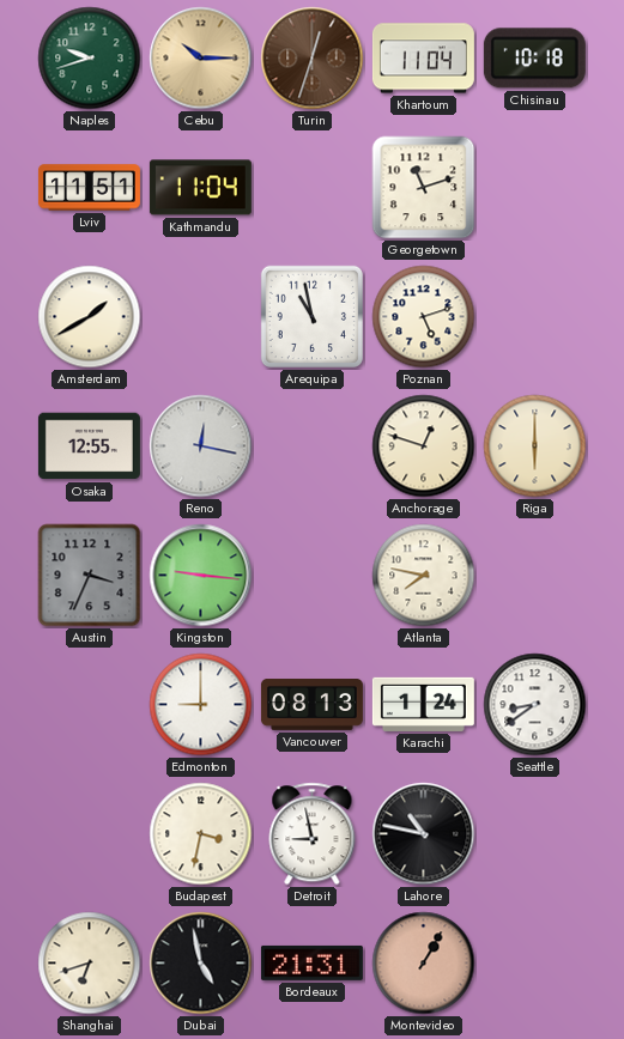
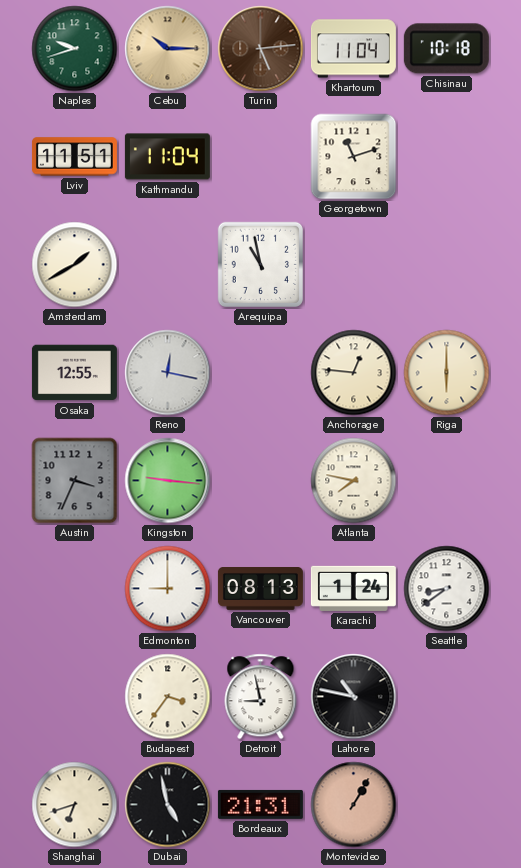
Turin: 12:33 -> 5:14
Poznan: 5:12 -> none
Anchorage: 12:48 -> 12:46
Budapest: 3:32 -> 3:36
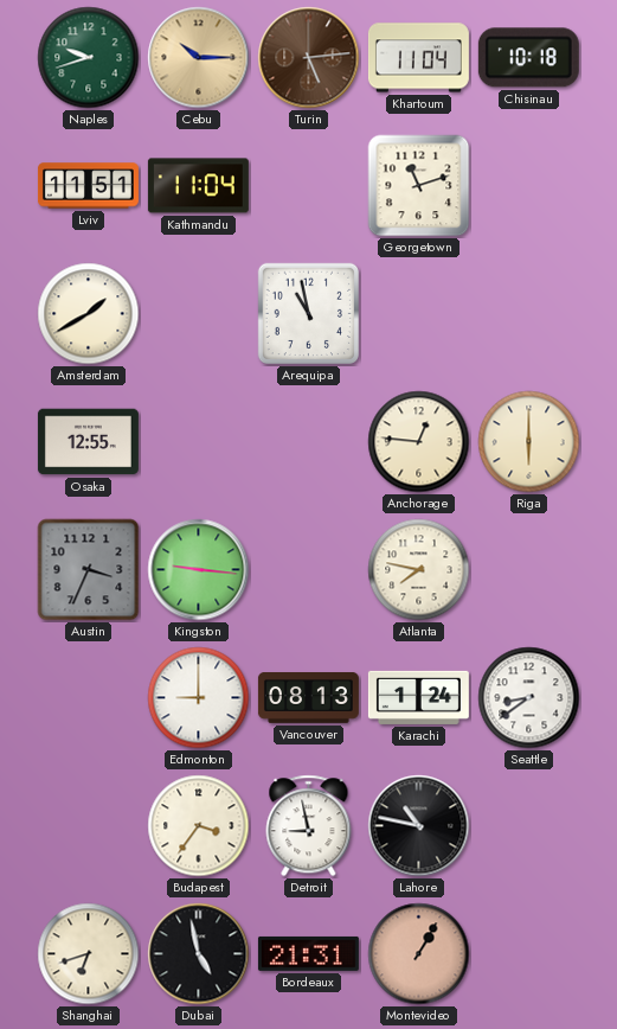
Reno: 12:17 -> none
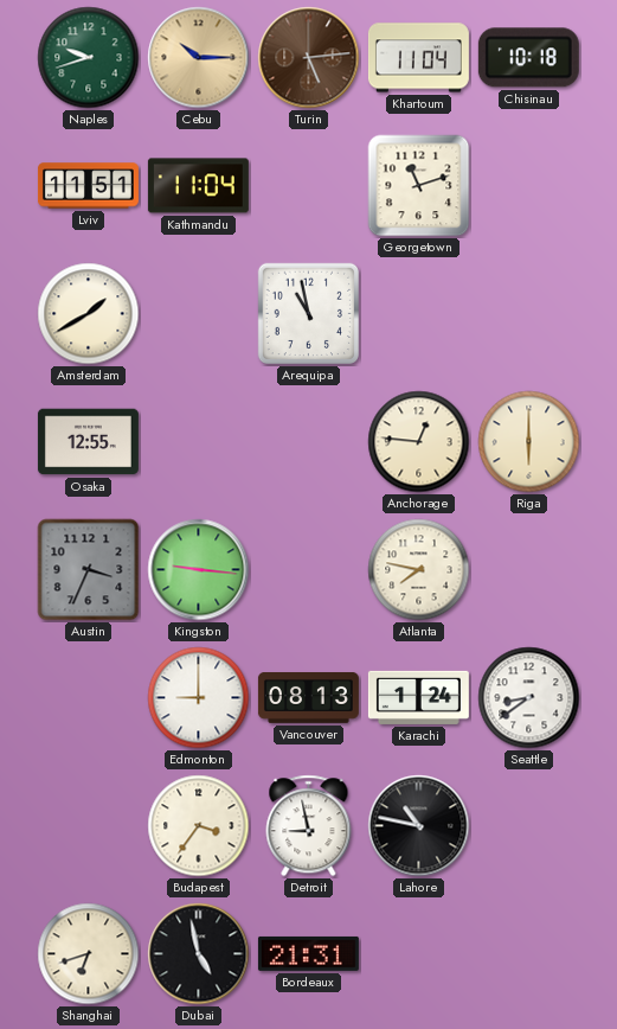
Montevideo: 1:05 -> none
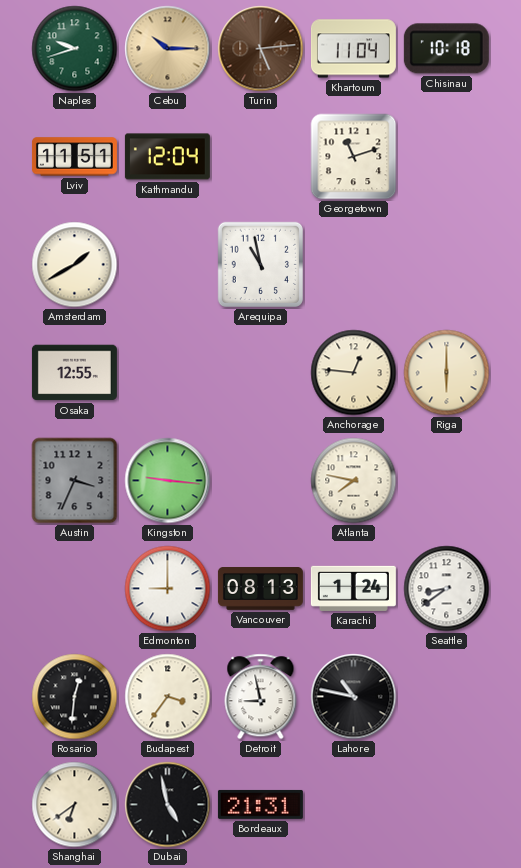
Kathmandu: 11:04 -> 12:04
Rosario: none -> 12:31
Shanghai: 6:42 -> 6:39
